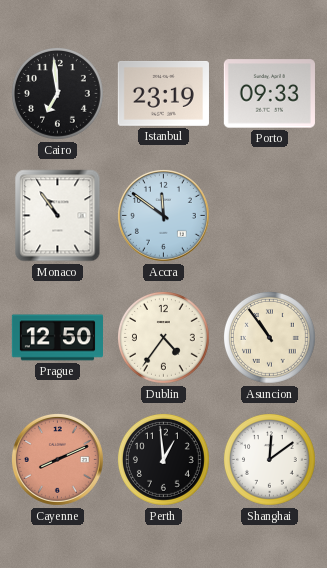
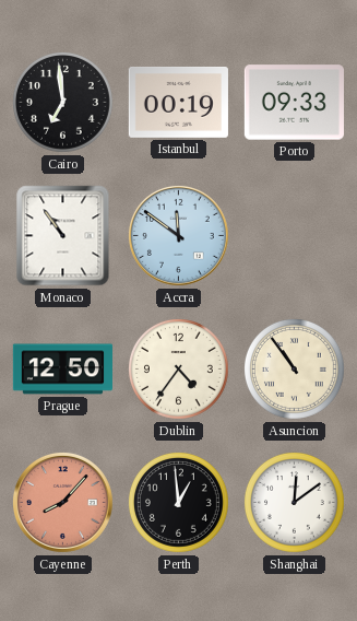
Istanbul: 23:19 -> 00:19
Cayenne: 8:11 -> 8:07
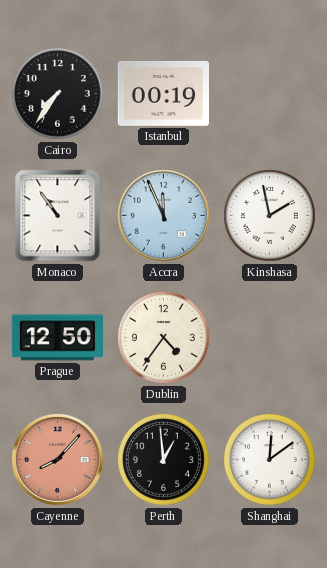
Cairo: 6:59 -> 7:36
Porto: 09:33 -> none
Accra: 11:51 -> 11:56
Kinshasa: none -> 1:58
Asuncion: 10:54 -> none
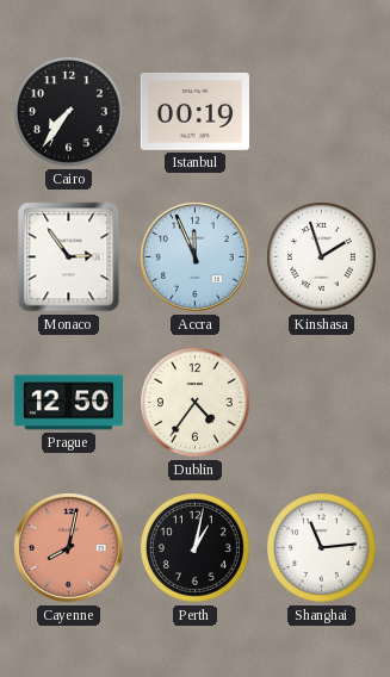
Monaco: 10:54 -> 2:54
Kinshasa: 1:58 -> 1:57
Cayenne: 8:07 -> 8:02
Perth: 12:59 -> 1:02
Shanghai: 12:09 -> 11:14
